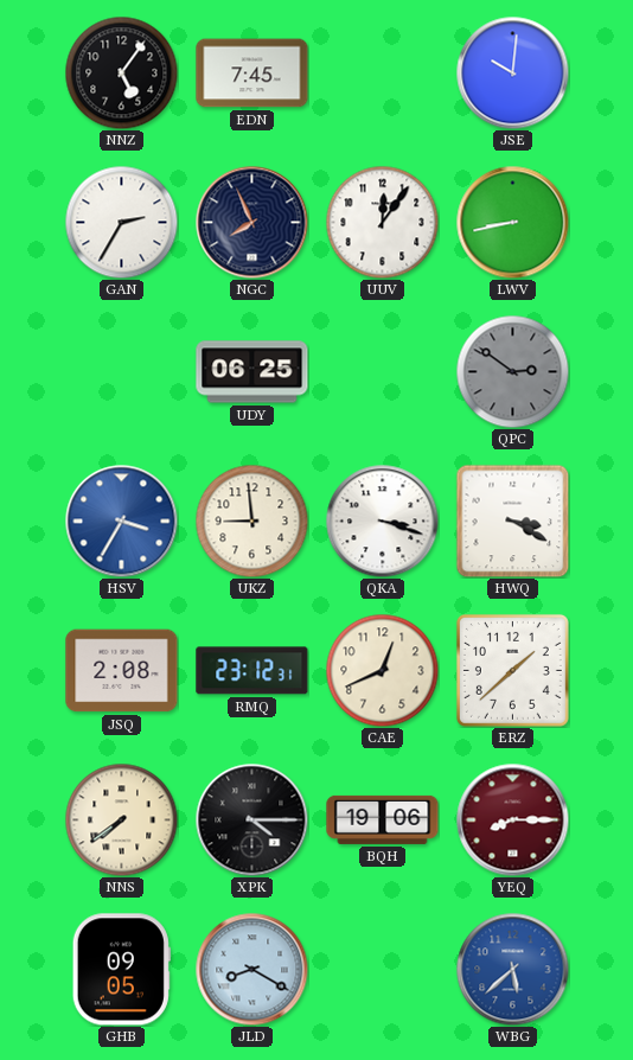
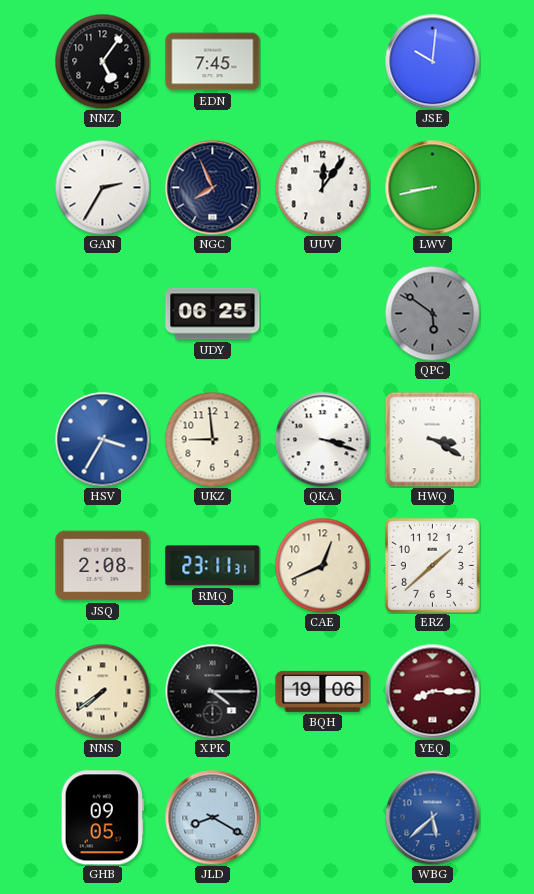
QPC: 2:51 -> 5:51
RMQ: 23:12 -> 23:11
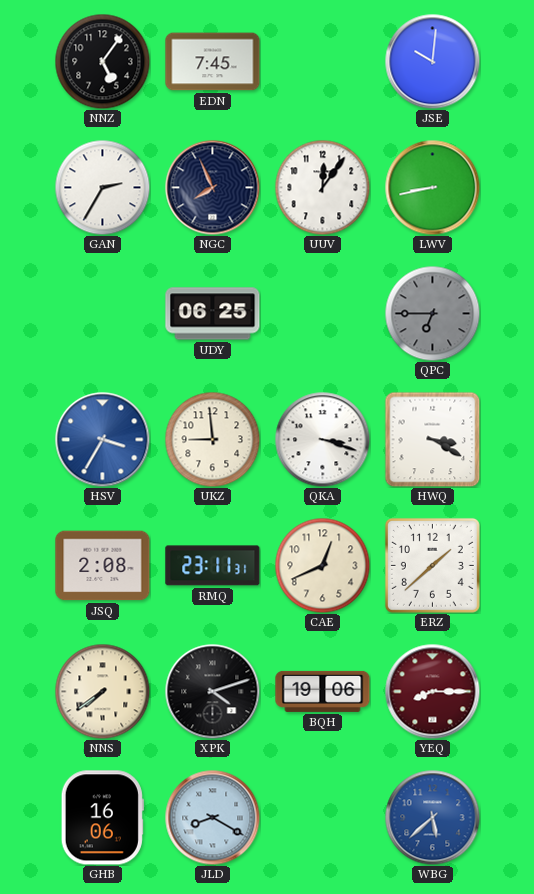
QPC: 5:51 -> 6:45
XPK: 4:15 -> 4:12
GHB: 09:05 -> 16:06
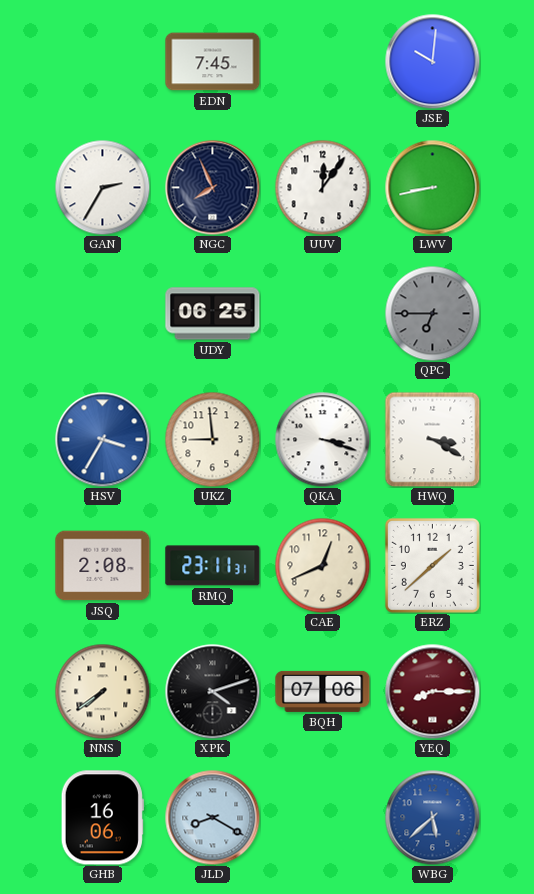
NNZ: 5:06 -> none
BQH: 19:06 -> 07:06
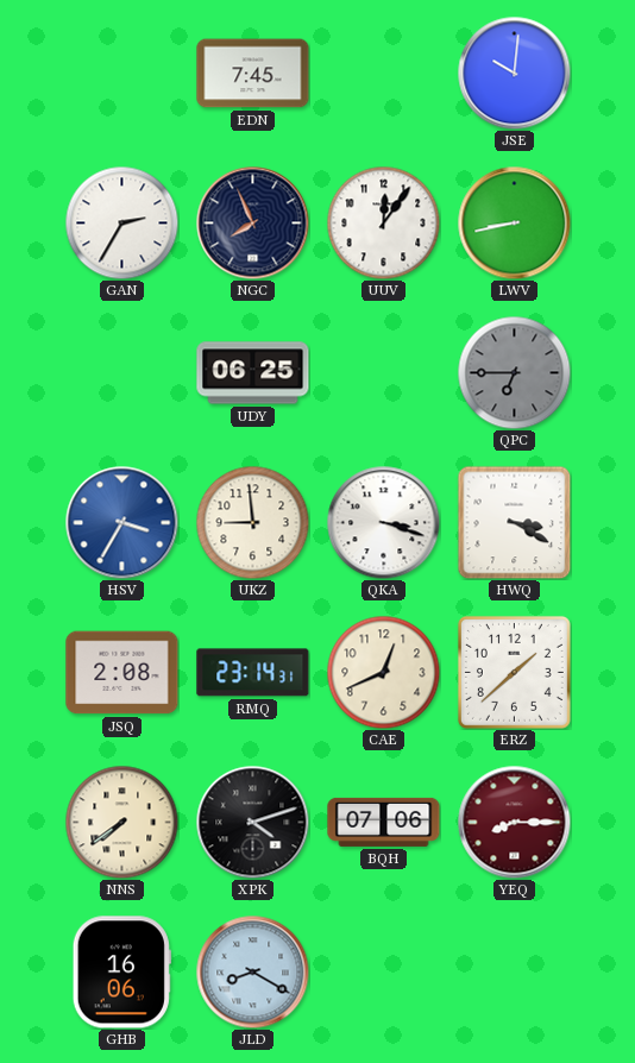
RMQ: 23:11 -> 23:14
WBG: 5:38 -> none
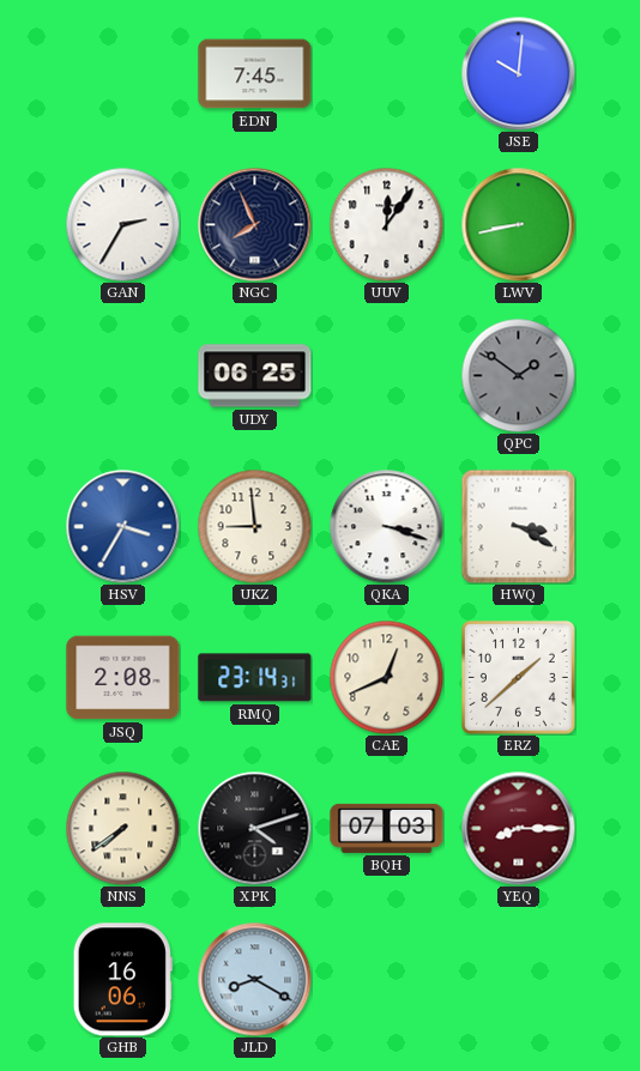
QPC: 6:45 -> 1:51
BQH: 07:06 -> 07:03
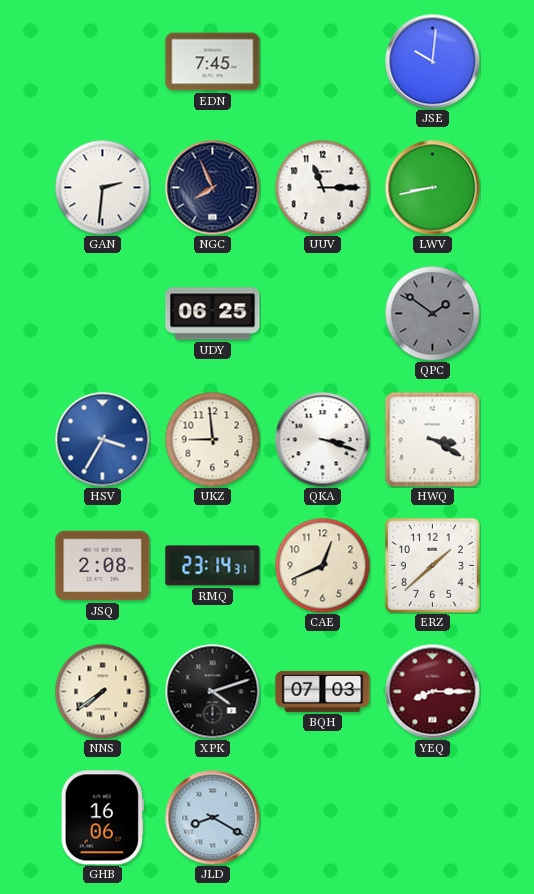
GAN: 2:35 -> 2:31
UUV: 12:06 -> 11:15
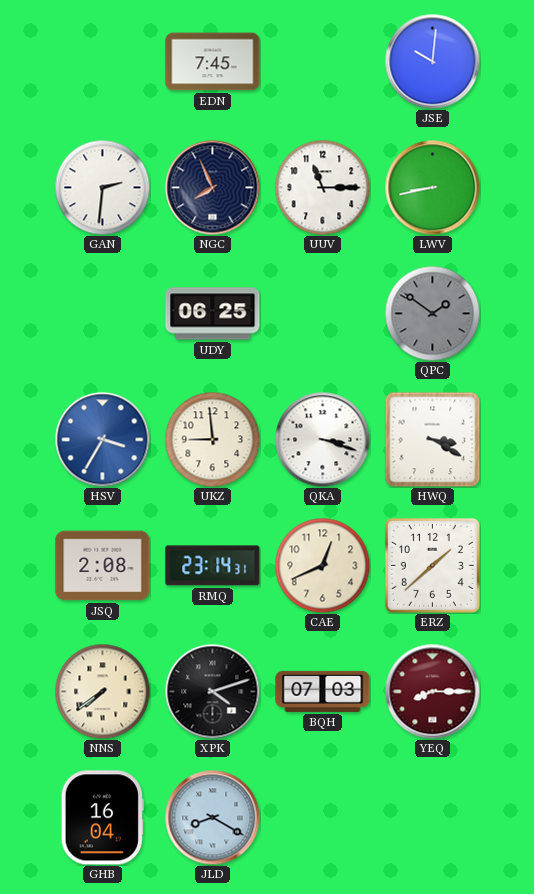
GHB: 16:06 -> 16:04
